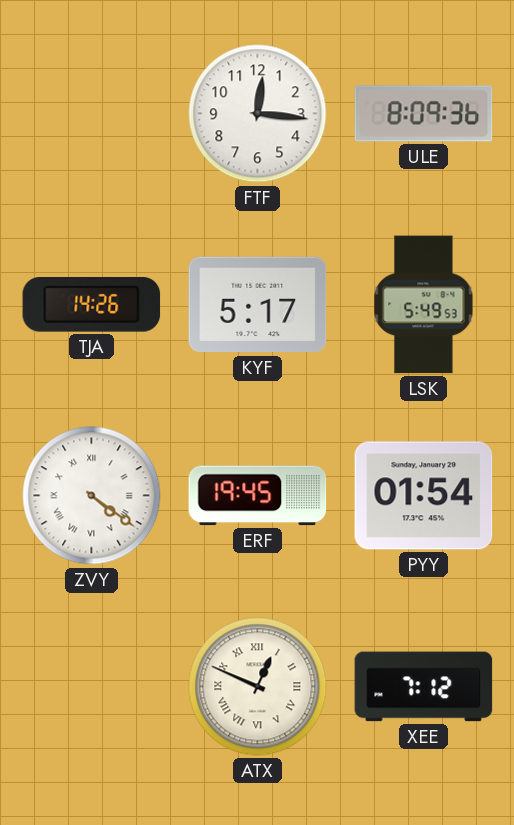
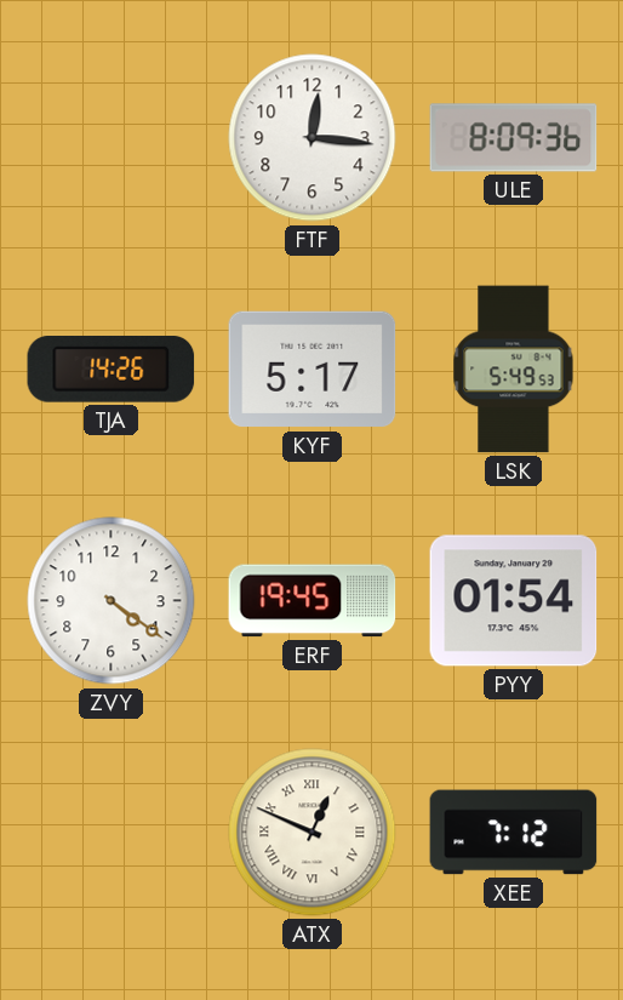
ZVY numerals: Roman -> Arabic
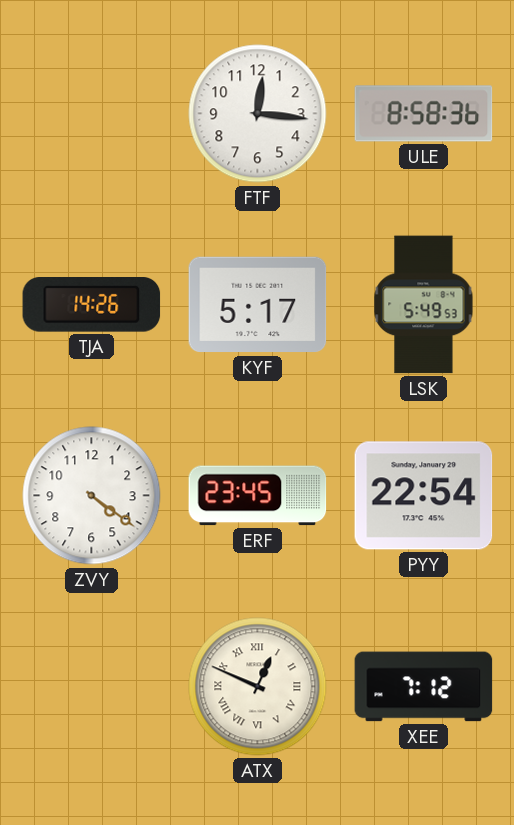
ULE: 8:09 -> 8:58
ERF: 19:45 -> 23:45
PYY: 01:54 -> 22:54
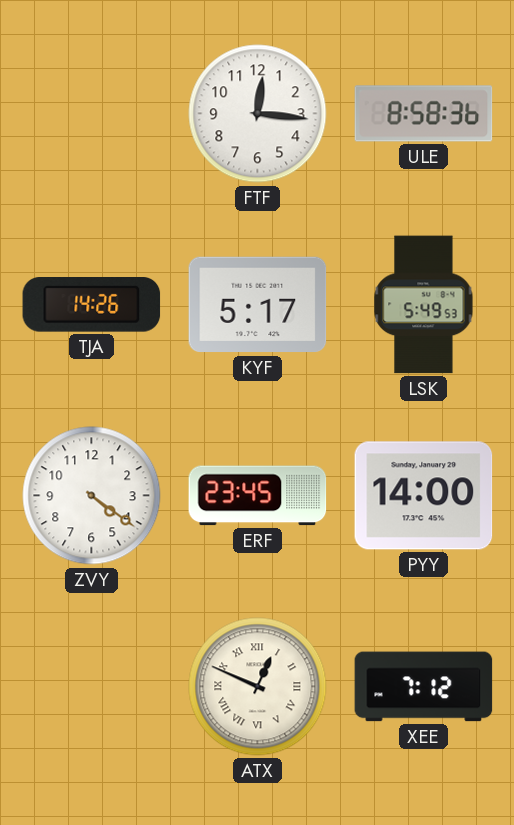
PYY: 22:54 -> 14:00
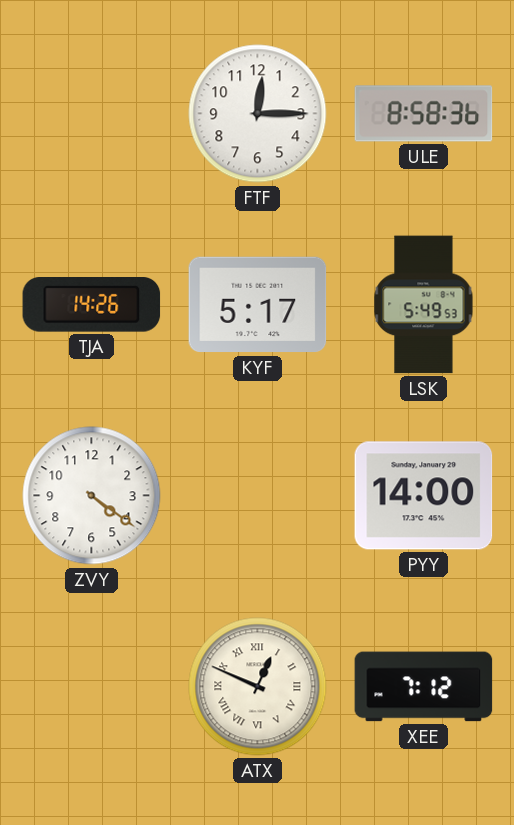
FTF: 12:16 -> 12:15
ERF: 23:45 -> none
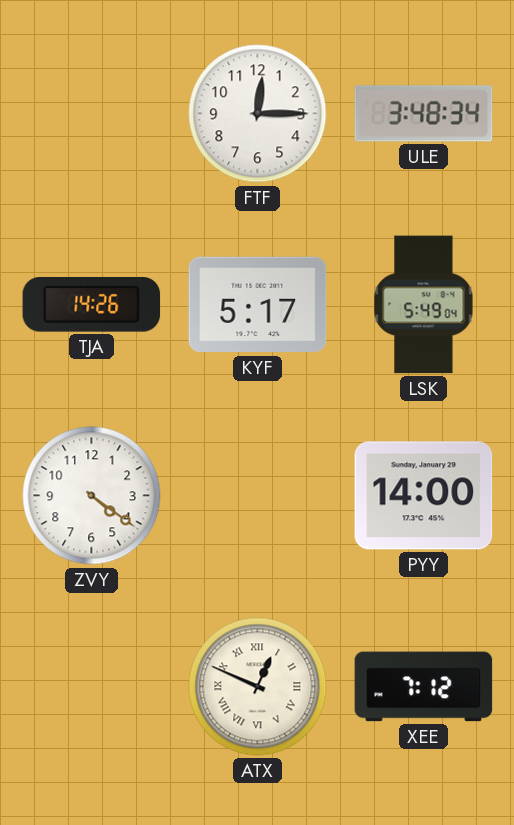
ULE: 8:58 -> 3:48
LSK: 5:49:53 -> 5:49:04
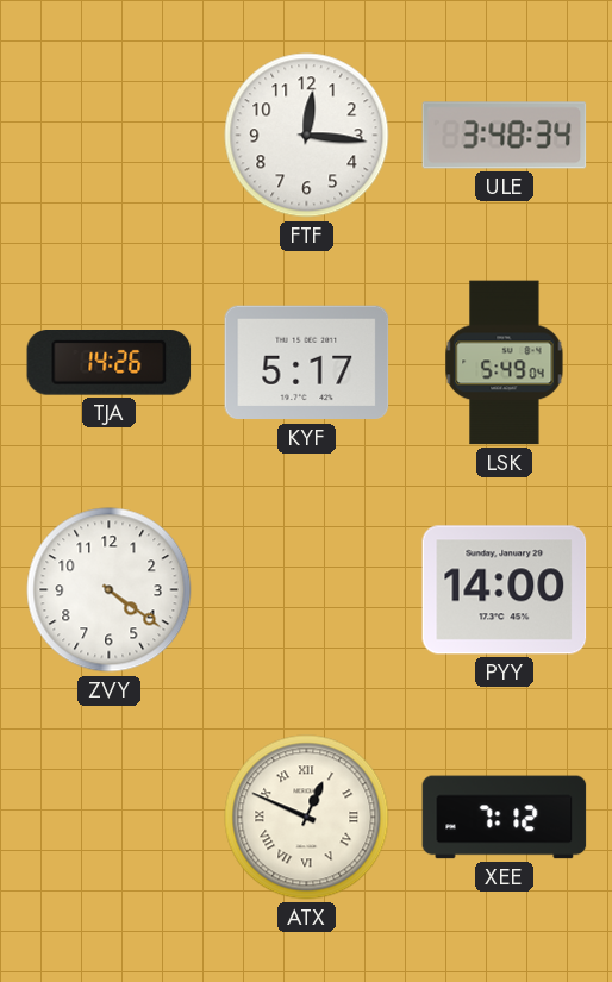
FTF: 12:15 -> 12:16
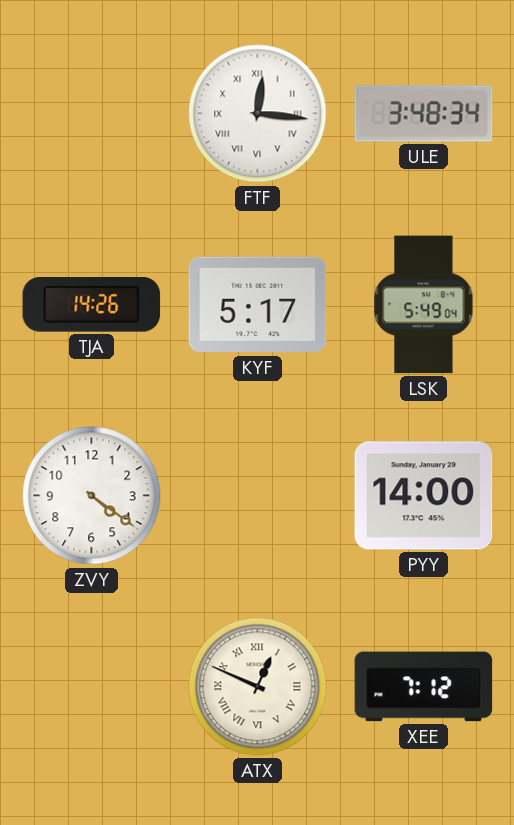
FTF numerals: Arabic -> Roman
